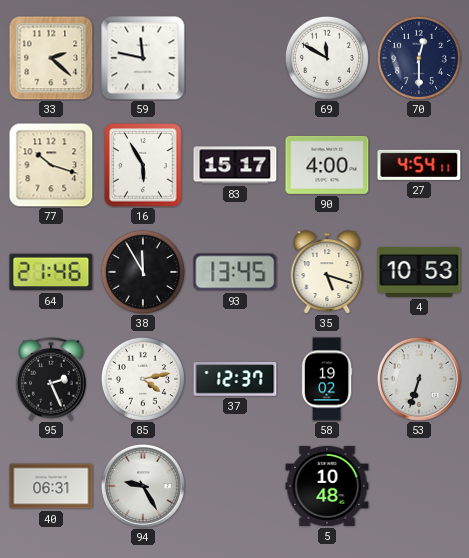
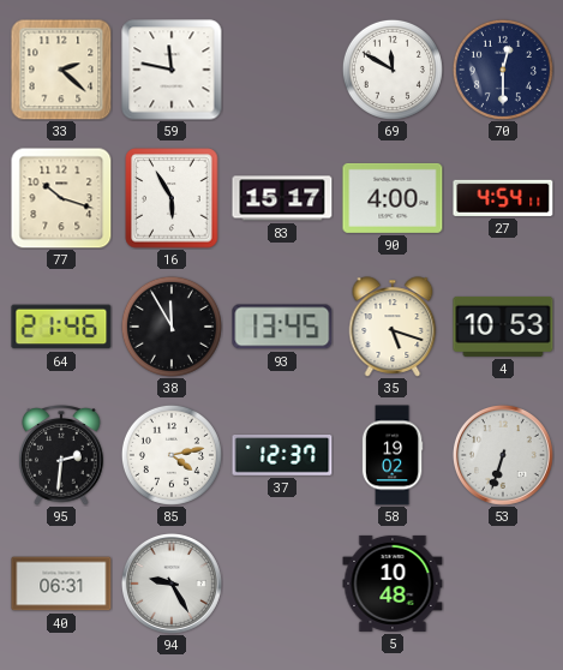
95: 2:26 -> 2:31
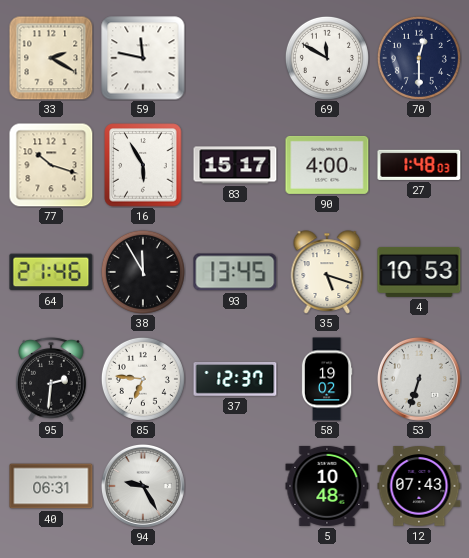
33: 2:22 -> 2:20
27: 4:54 -> 1:48
85: 4:13 -> 6:46
12: none -> 07:43
